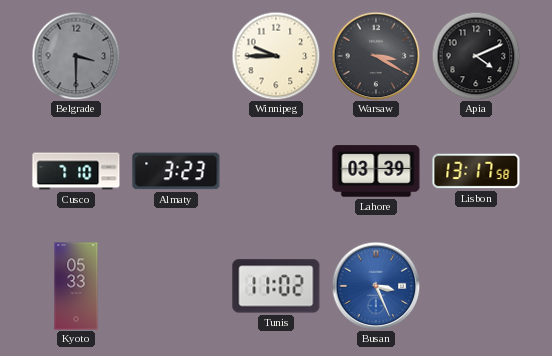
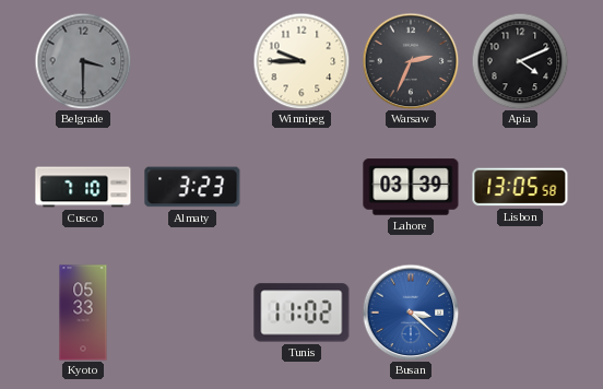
Warsaw: 3:20 -> 2:34
Lisbon: 13:17 -> 13:05
Busan: 3:26 -> 3:22
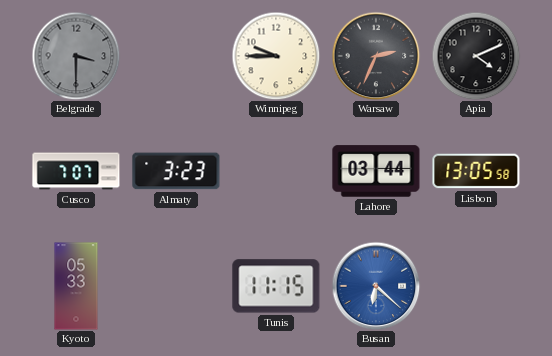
Cusco: 7:10 -> 7:07
Lahore: 03:39 -> 03:44
Tunis: 11:02 -> 11:15
Busan: 3:22 -> 6:22
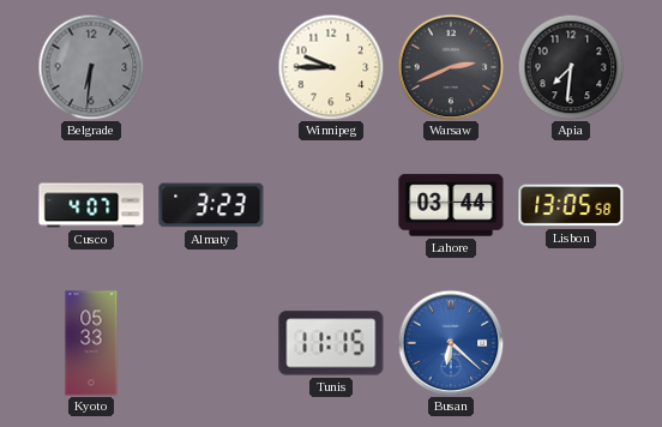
Belgrade: 3:30 -> 6:31
Warsaw: 2:34 -> 2:41
Apia: 4:11 -> 7:31
Cusco: 7:07 -> 4:07
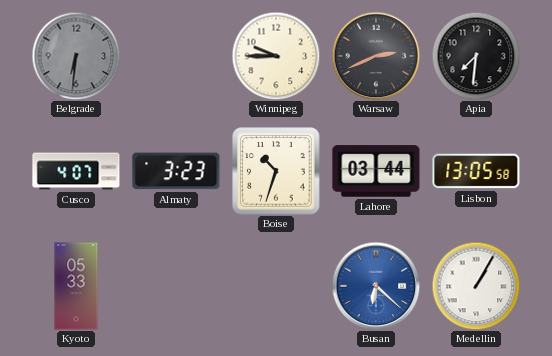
Boise: none -> 10:33
Tunis: 11:15 -> none
Medellin: none -> 1:05
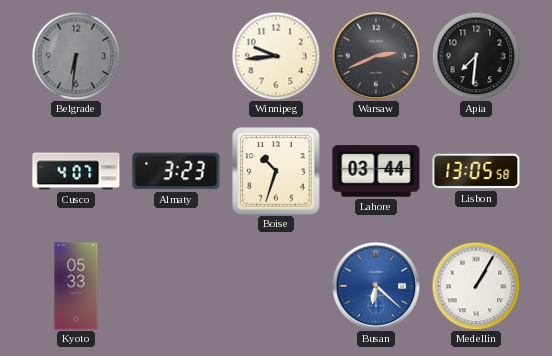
Winnipeg: 9:45 -> 9:44
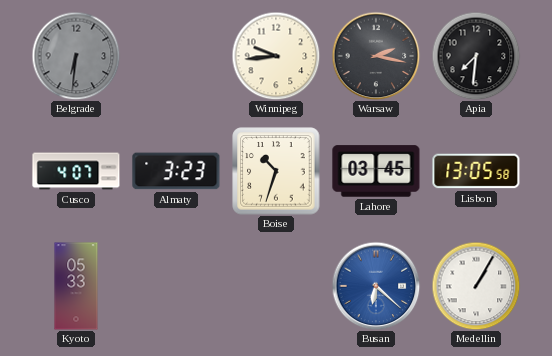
Warsaw: 2:41 -> 2:17
Lahore: 03:44 -> 03:45
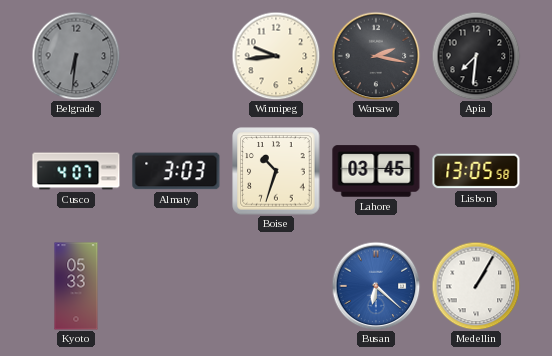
Almaty: 3:23 -> 3:03
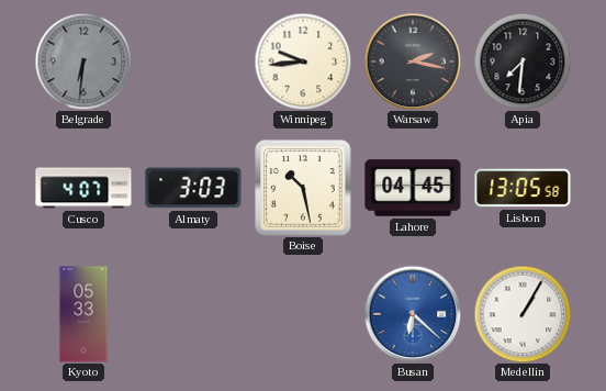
Boise: 10:33 -> 10:28
Lahore: 03:45 -> 04:45
